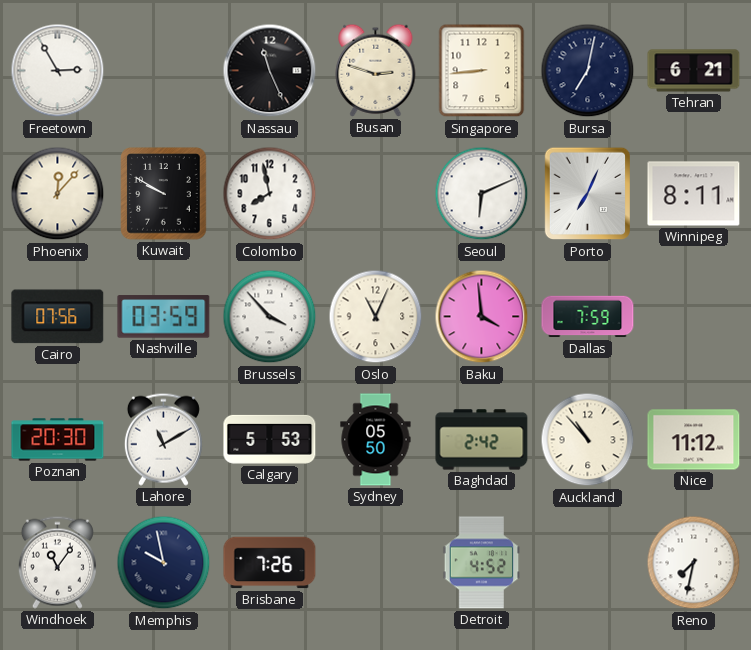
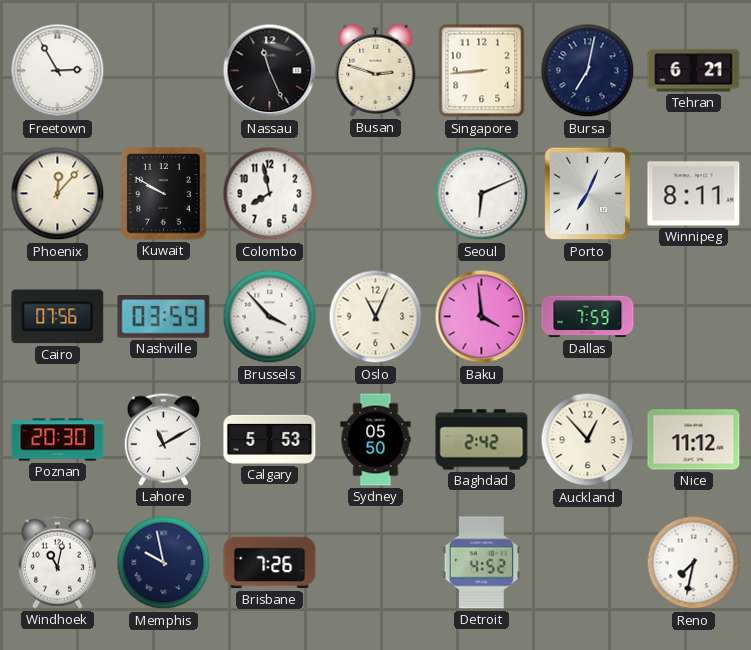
Auckland: 10:53 -> 12:53
Windhoek: 11:06 -> 11:02
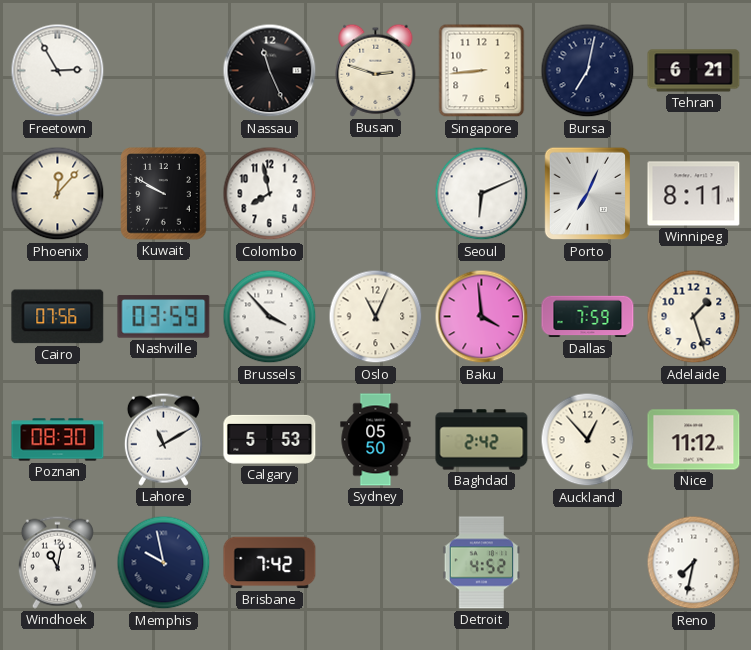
Adelaide: none -> 1:27
Poznan: 20:30 -> 08:30
Brisbane: 7:26 -> 7:42
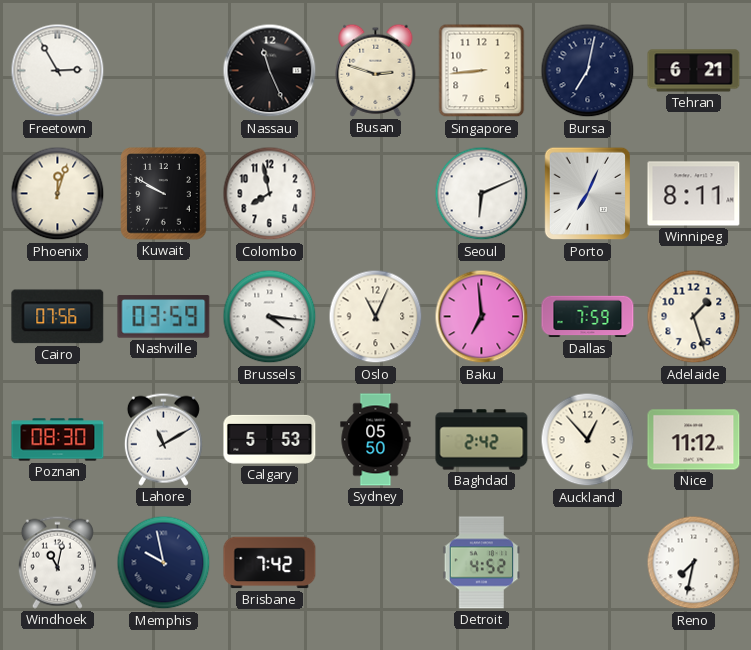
Phoenix: 12:07 -> 12:03
Brussels: 3:53 -> 4:16
Baku: 3:59 -> 6:59
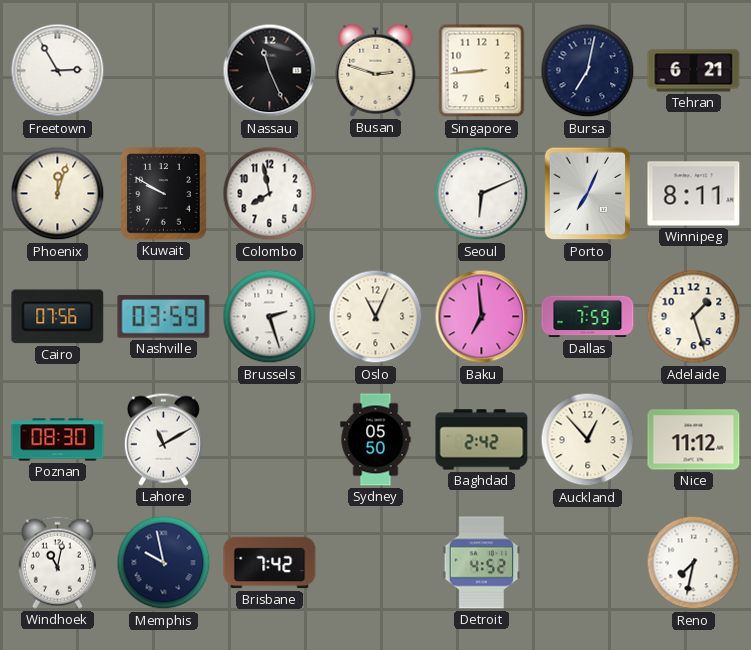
Brussels: 4:16 -> 2:27
Calgary: 5:53 -> none
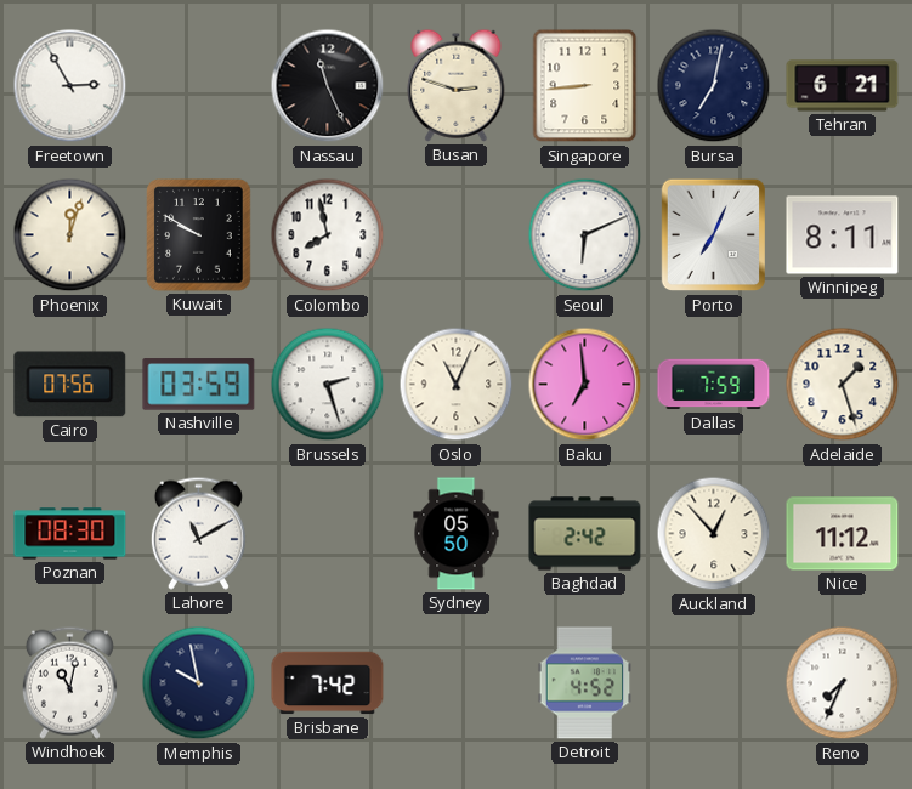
Reno: 7:32 -> 7:34
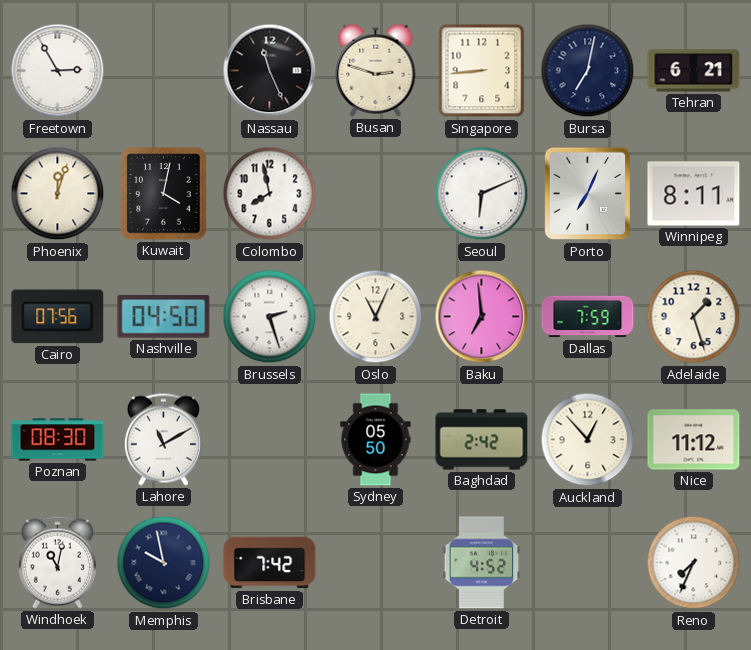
Kuwait: 9:50 -> 4:02
Nashville: 03:59 -> 04:50
